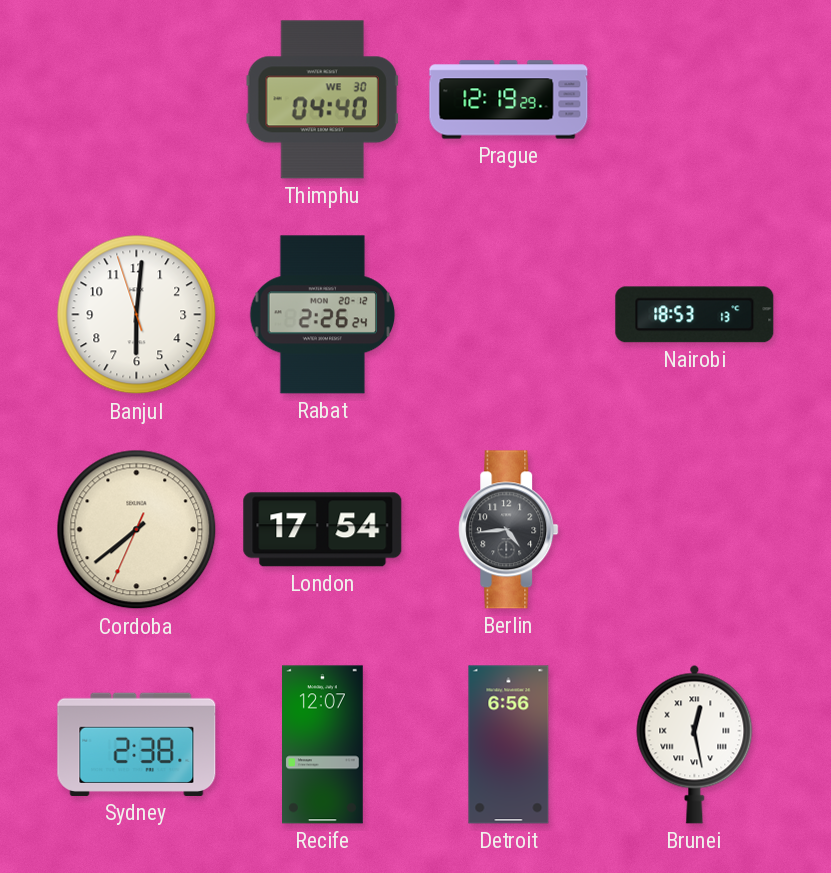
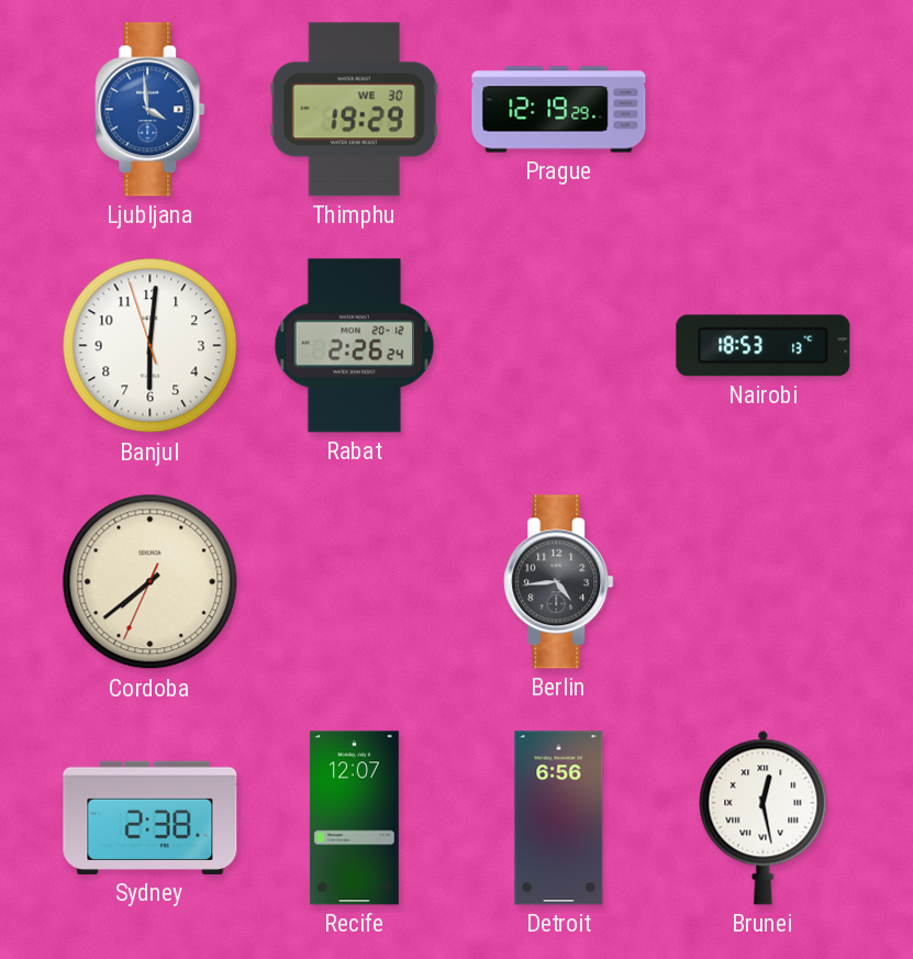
Ljubljana: none -> 3:59
Thimphu: 04:40 -> 19:29
London: 17:54 -> none
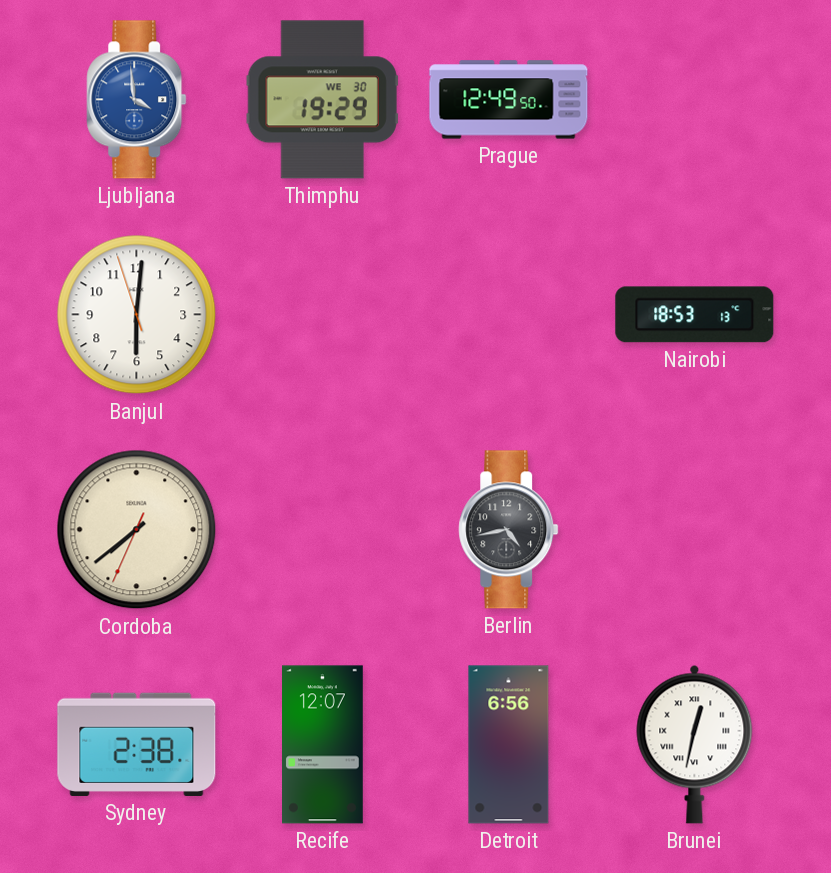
Prague: 12:19 -> 12:49
Rabat: 2:26 -> none
Berlin: 4:44 -> 4:43
Brunei: 12:28 -> 12:32
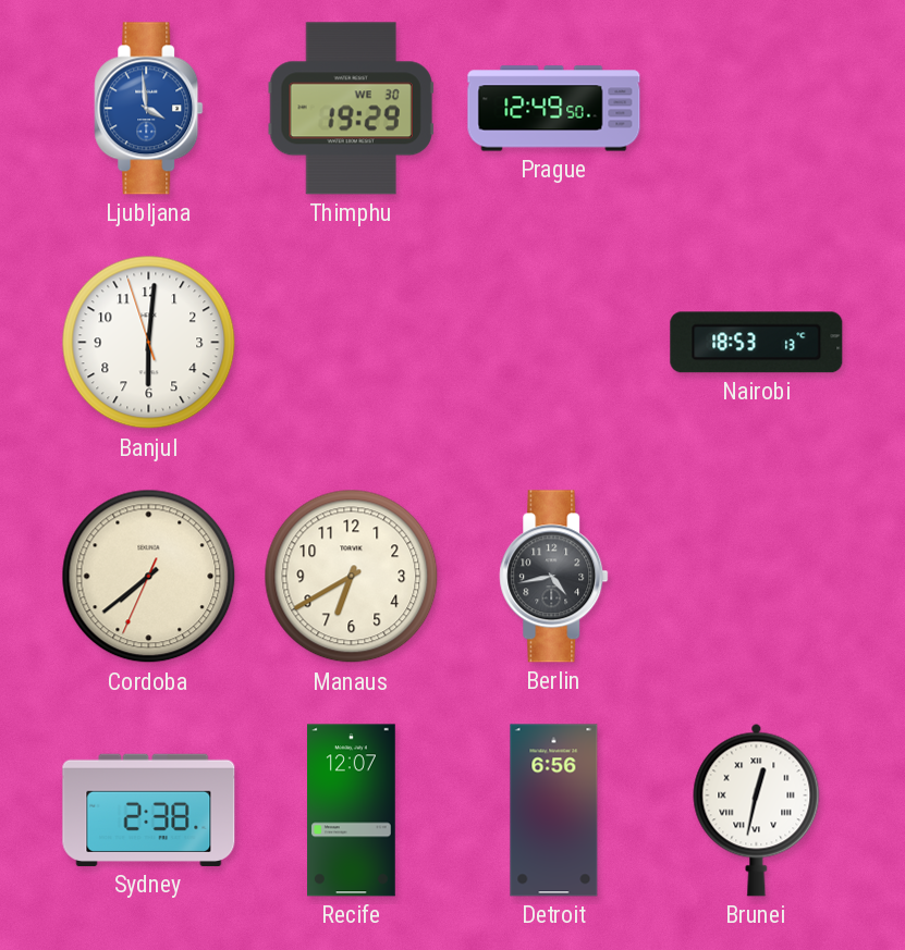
Manaus: none -> 6:40
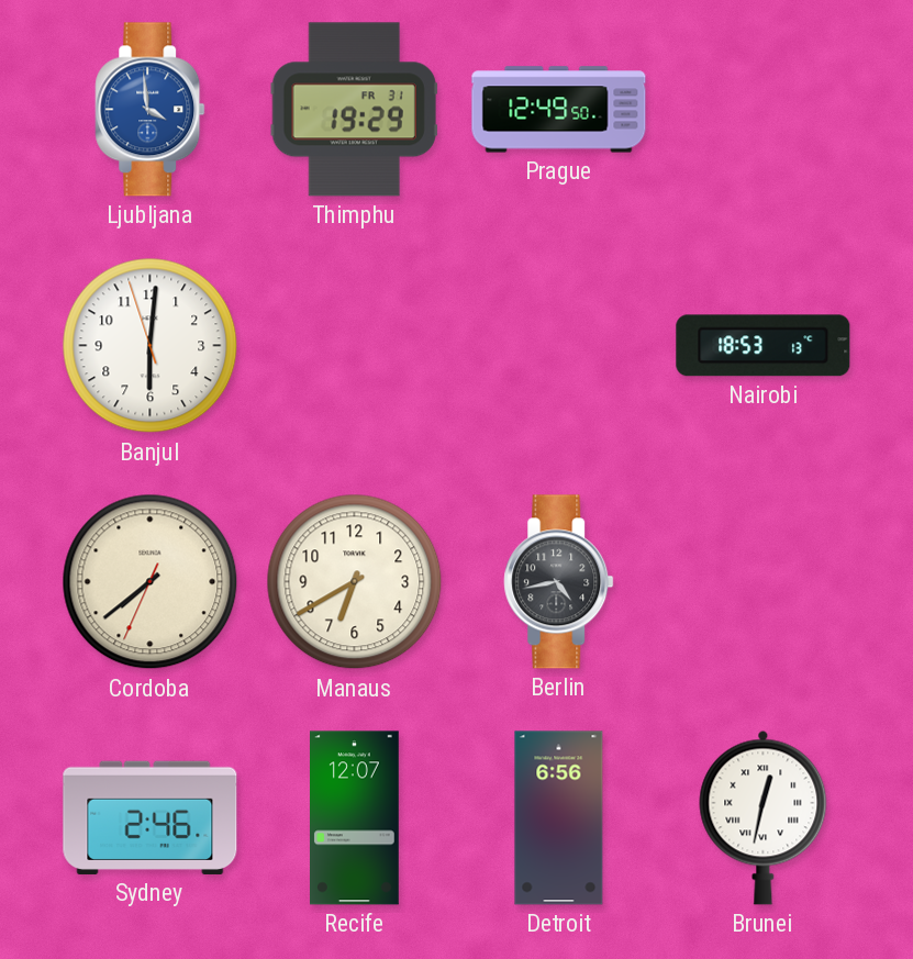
Thimphu date: WE 30 -> FR 31
Sydney: 2:38 -> 2:46
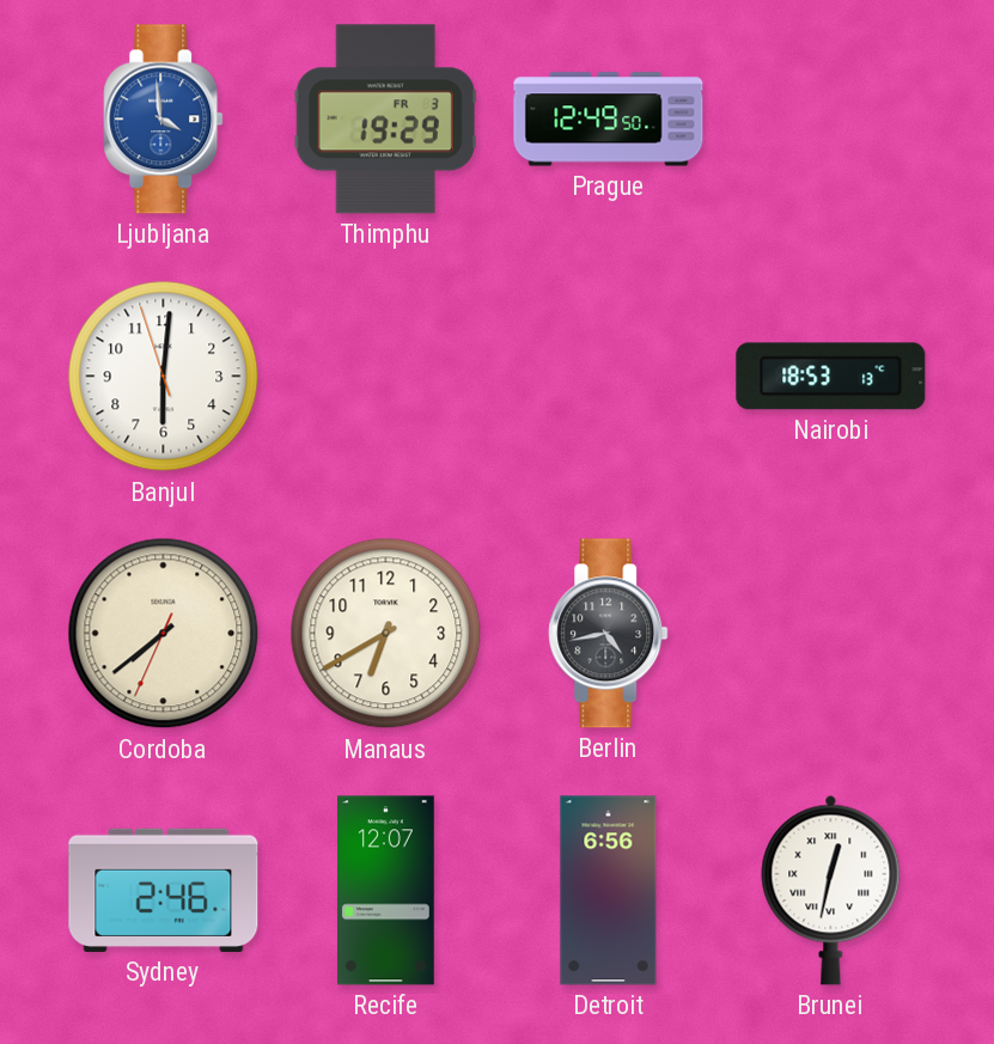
Thimphu date: FR 31 -> FR 3
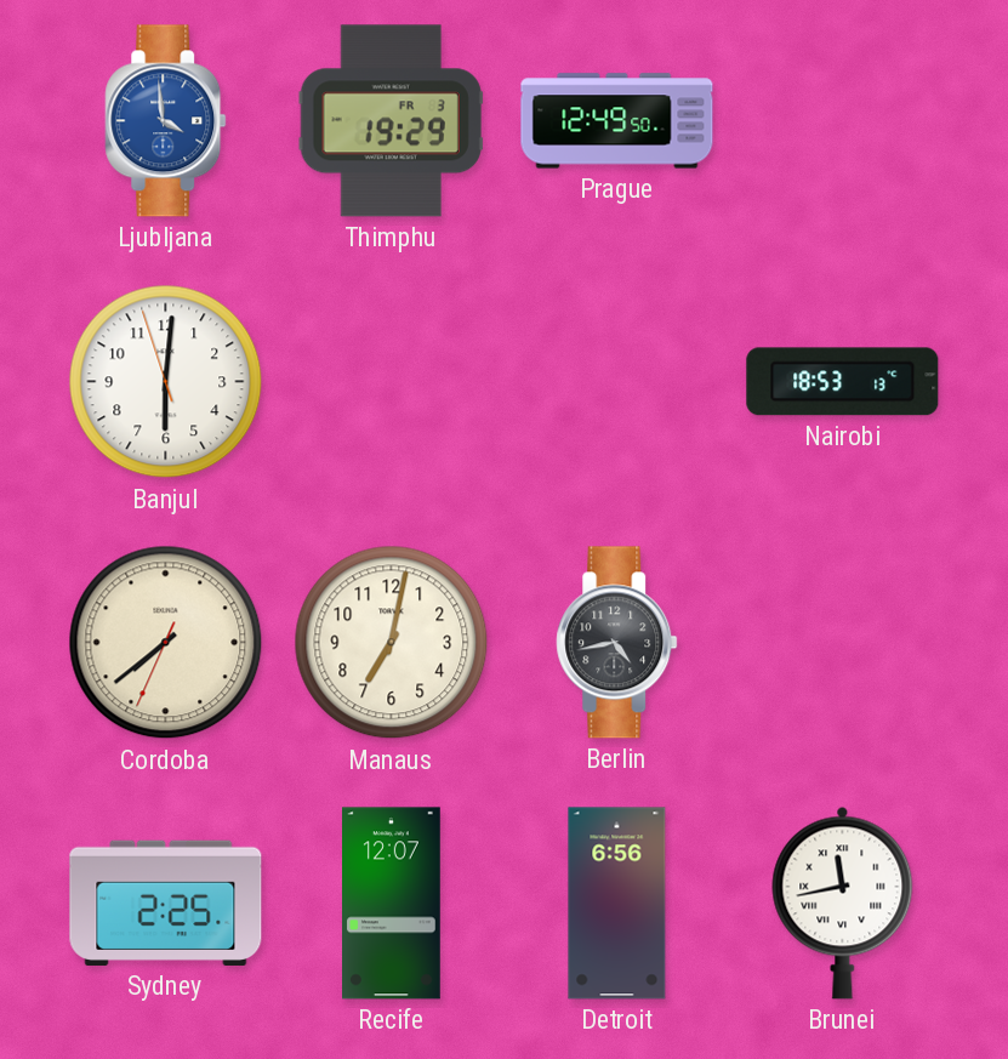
Manaus: 6:40 -> 7:02
Sydney: 2:46 -> 2:25
Brunei: 12:32 -> 11:43
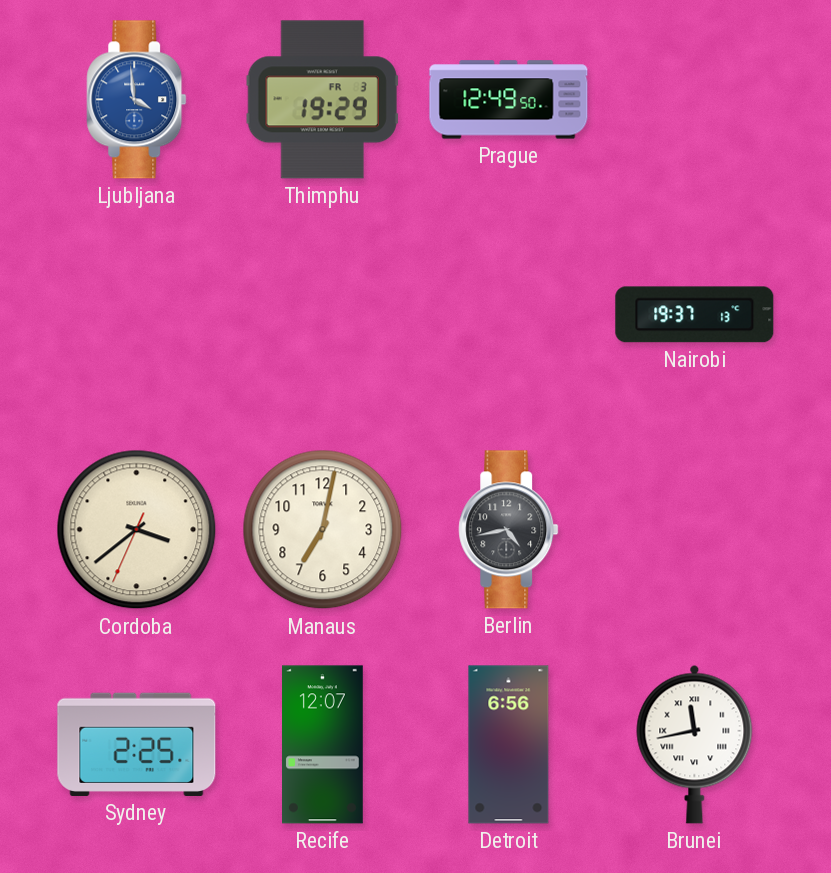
Banjul: 6:00 -> none
Nairobi: 18:53 -> 19:37
Cordoba: 7:38 -> 3:38
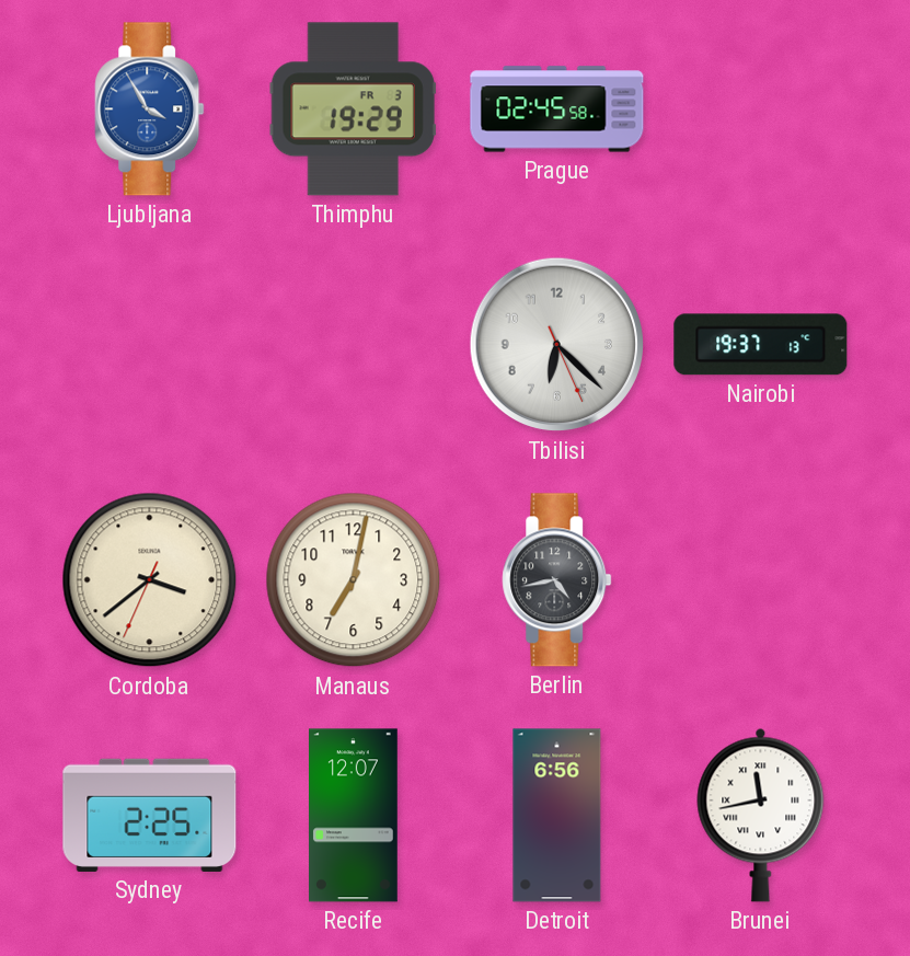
Ljubljana: 3:59 -> 3:55
Prague: 12:49 -> 02:45
Tbilisi: none -> 6:22
